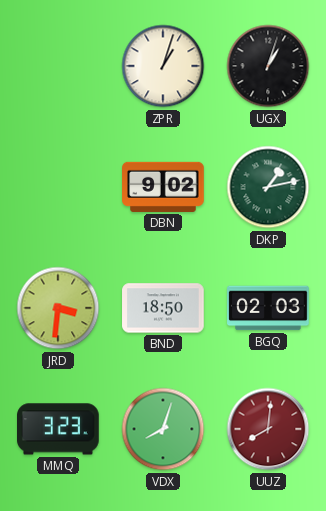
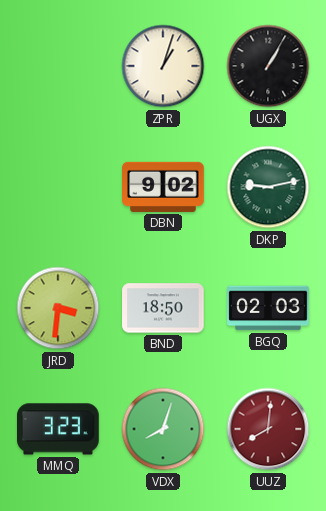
UGX: 1:03 -> 1:05
DKP: 1:13 -> 9:13
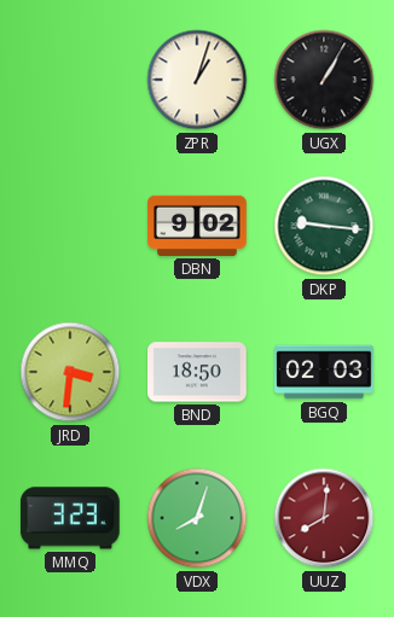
DKP: 9:13 -> 9:16
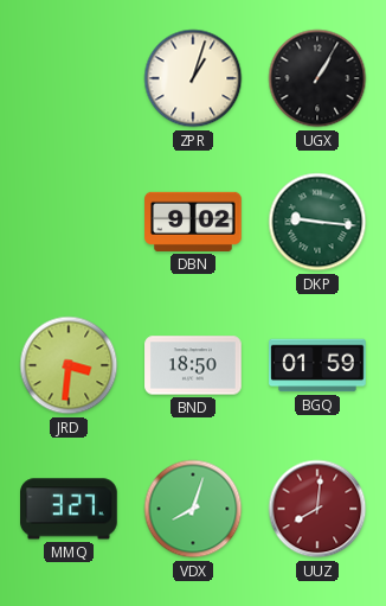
BGQ: 02:03 -> 01:59
MMQ: 3:23 -> 3:27
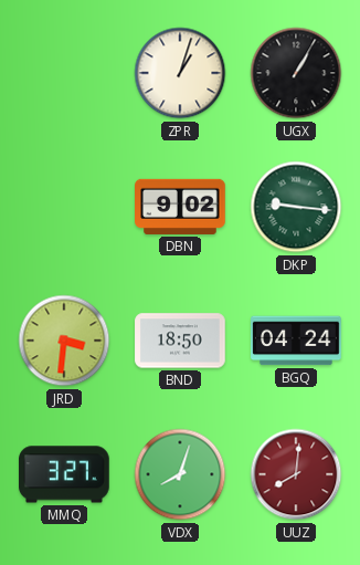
BGQ: 01:59 -> 04:24
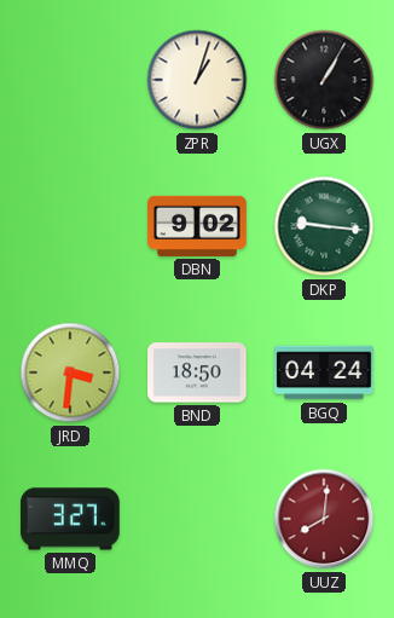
VDX: 8:03 -> none
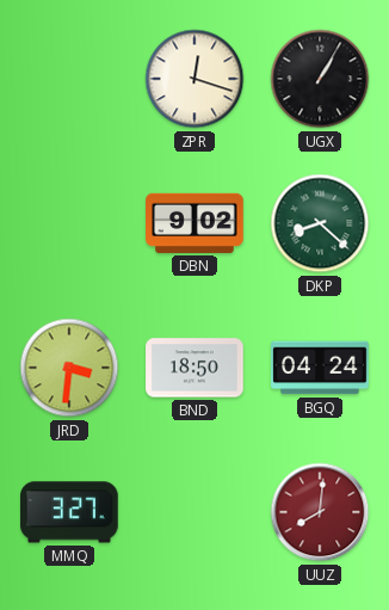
ZPR: 1:03 -> 12:18
DKP: 9:16 -> 8:22
